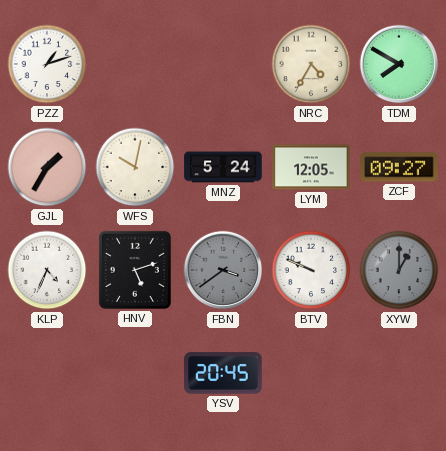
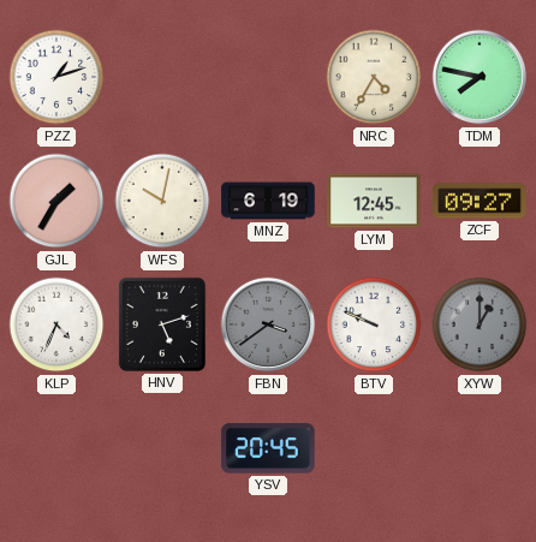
TDM: 7:50 -> 7:47
MNZ: 5:24 -> 6:19
LYM: 12:05 -> 12:45
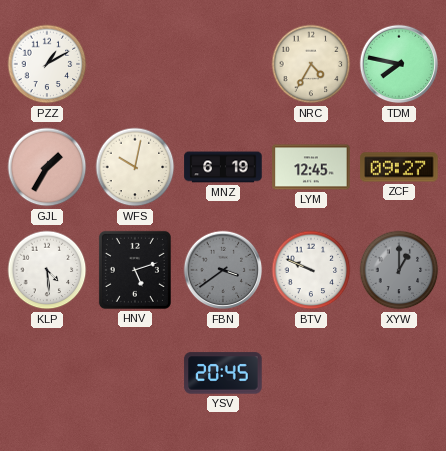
PZZ: 1:12 -> 1:10
KLP: 4:34 -> 4:29
